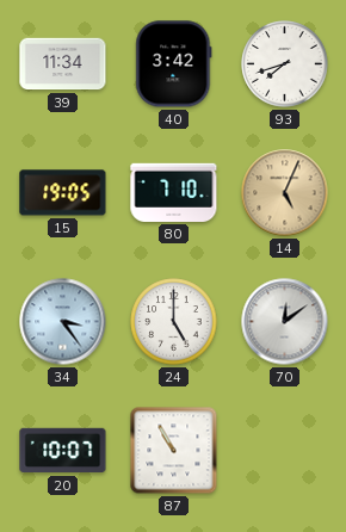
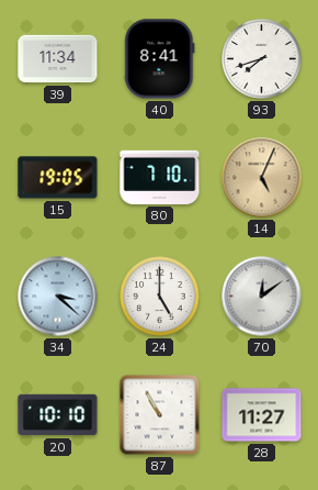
40: 3:42 -> 8:41
34: 3:24 -> 3:22
20: 10:07 -> 10:10
28: none -> 11:27
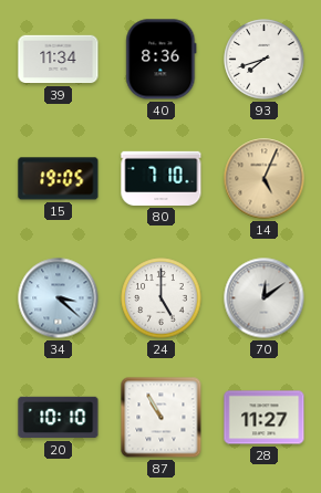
40: 8:41 -> 8:36
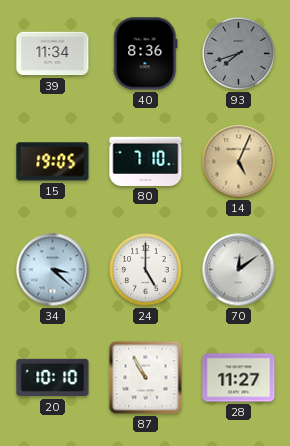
93 dial: white -> grey
